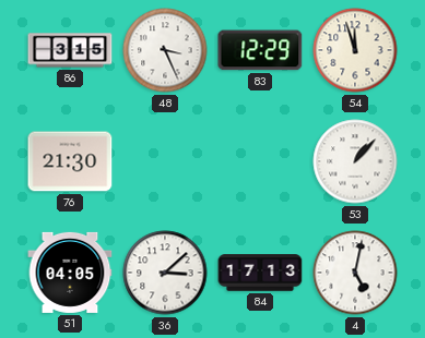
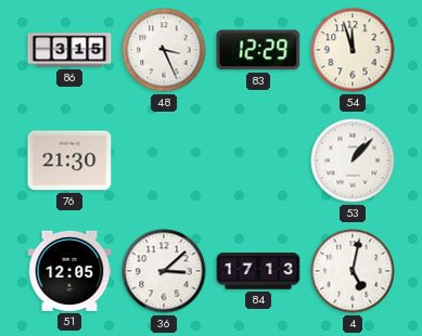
51: 04:05 -> 12:05
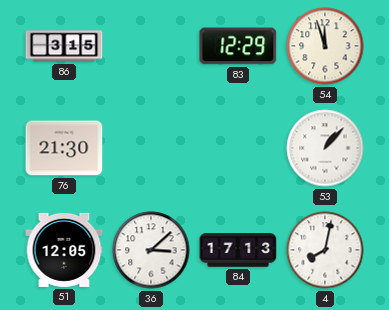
48: 3:26 -> none
4: 5:02 -> 8:02
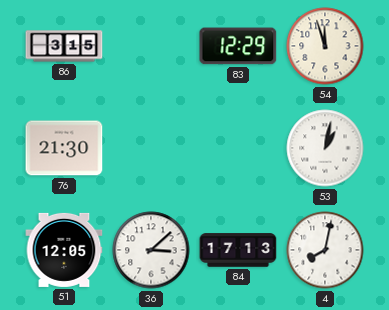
53: 1:07 -> 1:02
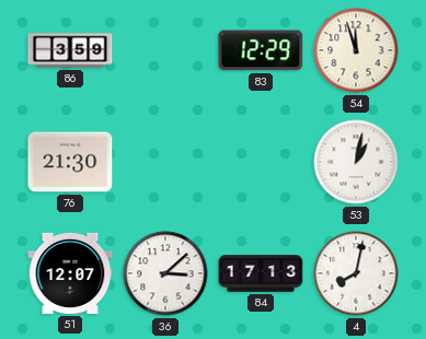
86: 3:15 -> 3:59
51: 12:05 -> 12:07
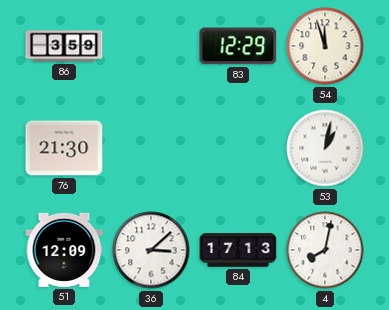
51: 12:07 -> 12:09
